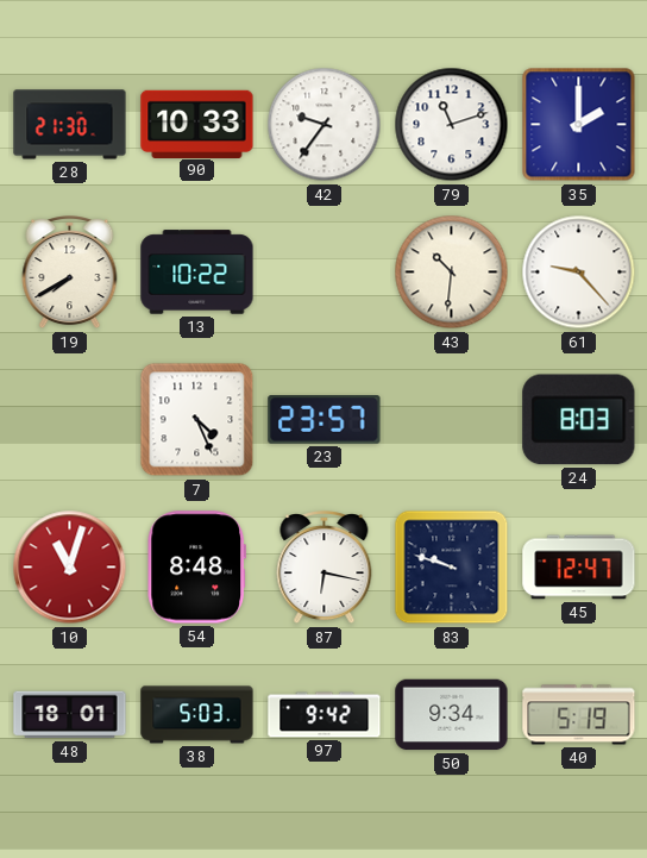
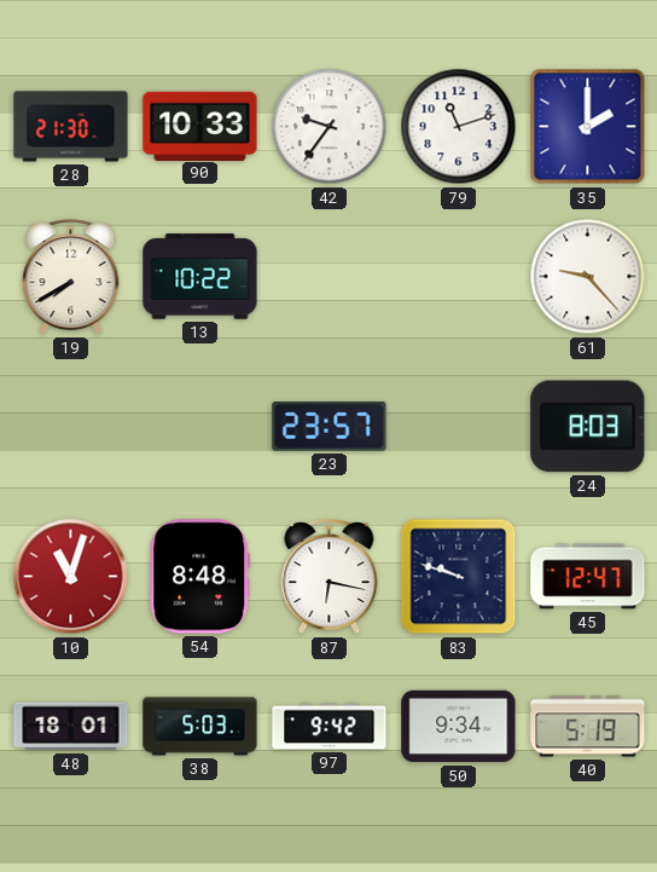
43: 10:31 -> none
7: 4:26 -> none
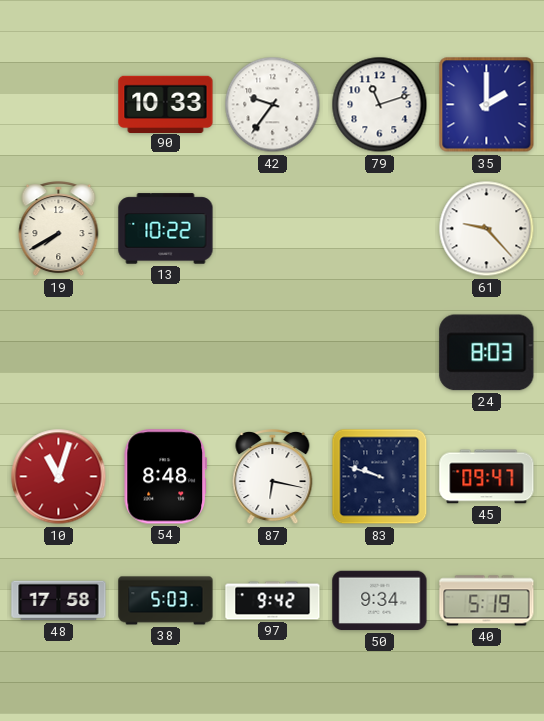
28: 21:30 -> none
23: 23:57 -> none
45: 12:47 -> 09:47
48: 18:01 -> 17:58
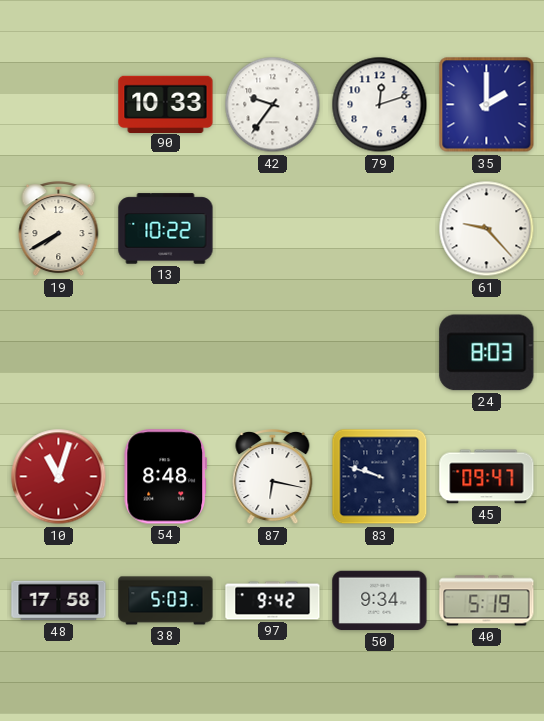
79: 11:12 -> 12:12
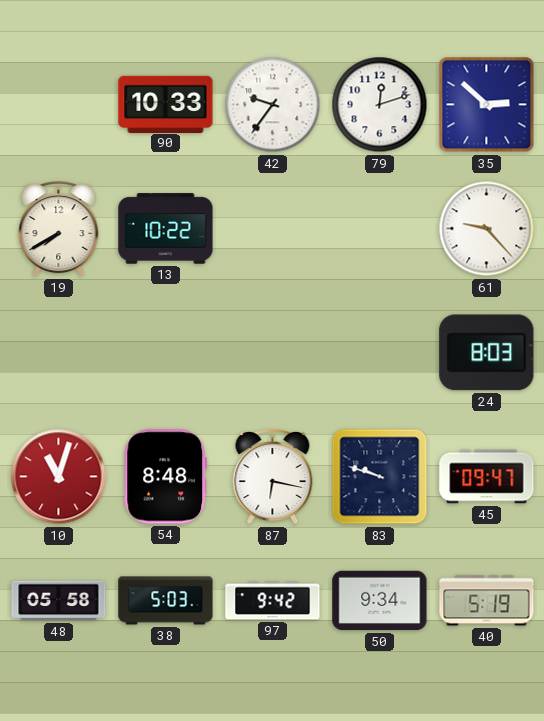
35: 2:00 -> 2:52
48: 17:58 -> 05:58
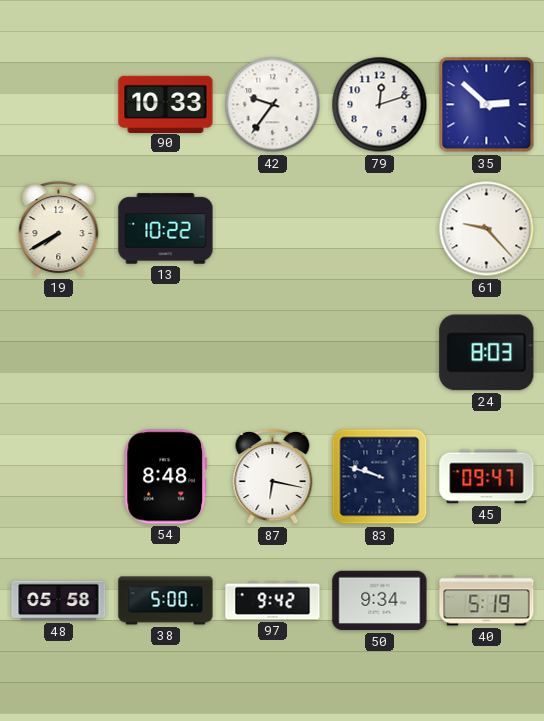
10: 11:03 -> none
38: 5:03 -> 5:00
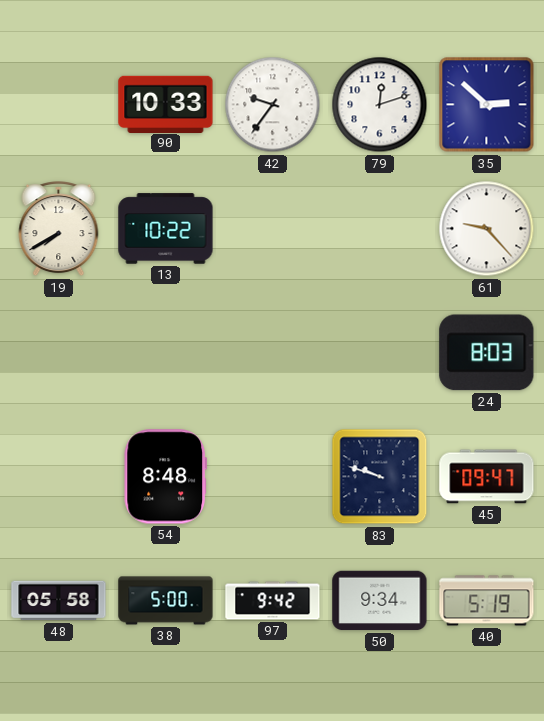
87: 6:17 -> none
